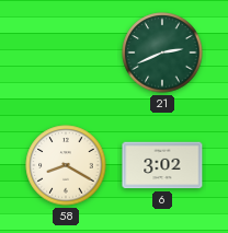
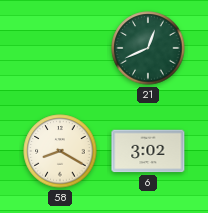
21: 2:41 -> 12:41
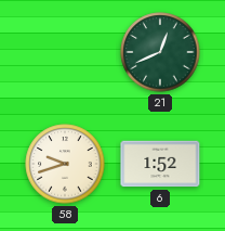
58: 8:20 -> 9:42
6: 3:02 -> 1:52
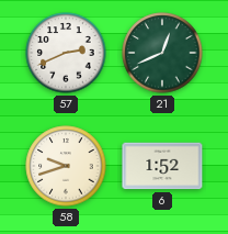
57: none -> 2:41
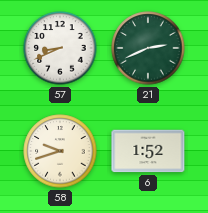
57: 2:41 -> 8:41
21: 12:41 -> 2:41
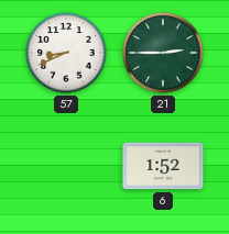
21: 2:41 -> 2:45
58: 9:42 -> none
